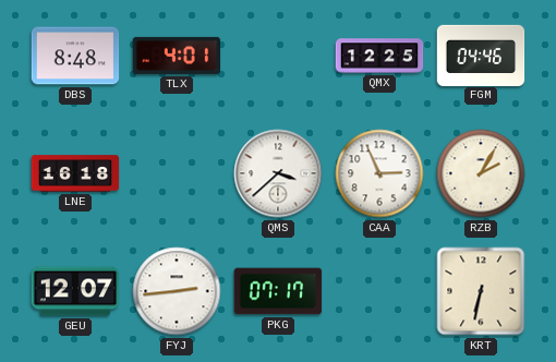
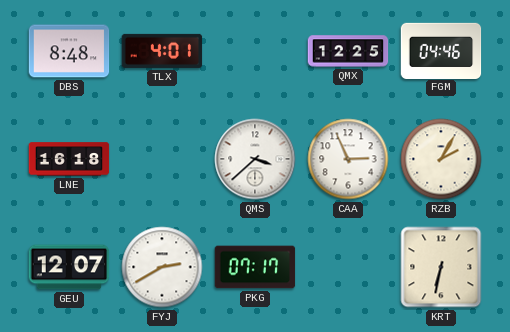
FYJ: 2:44 -> 2:40
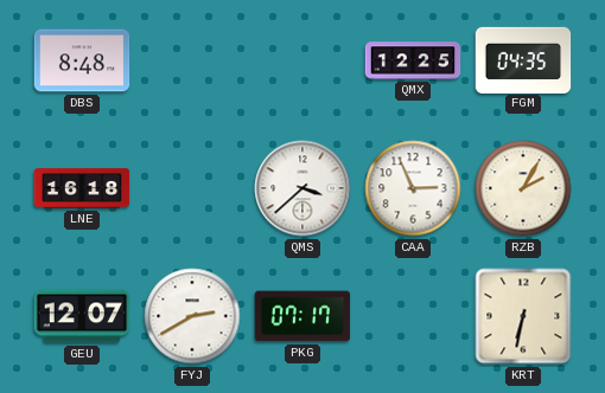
TLX: 4:01 -> none
FGM: 04:46 -> 04:35
